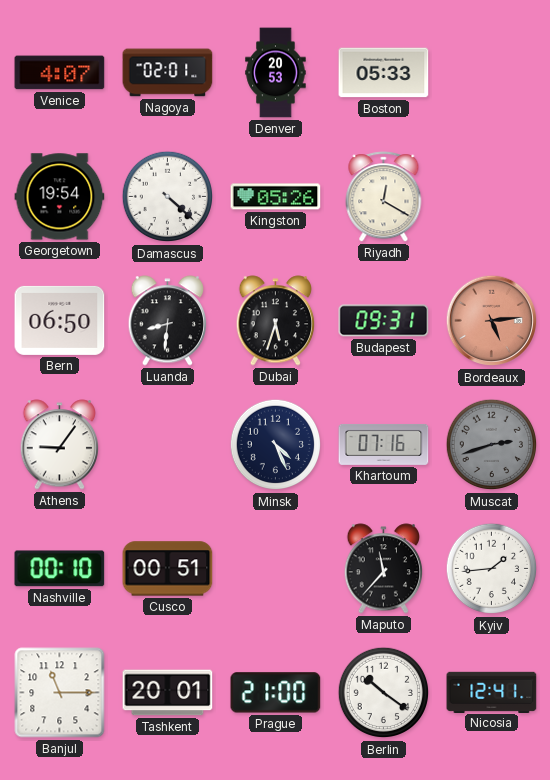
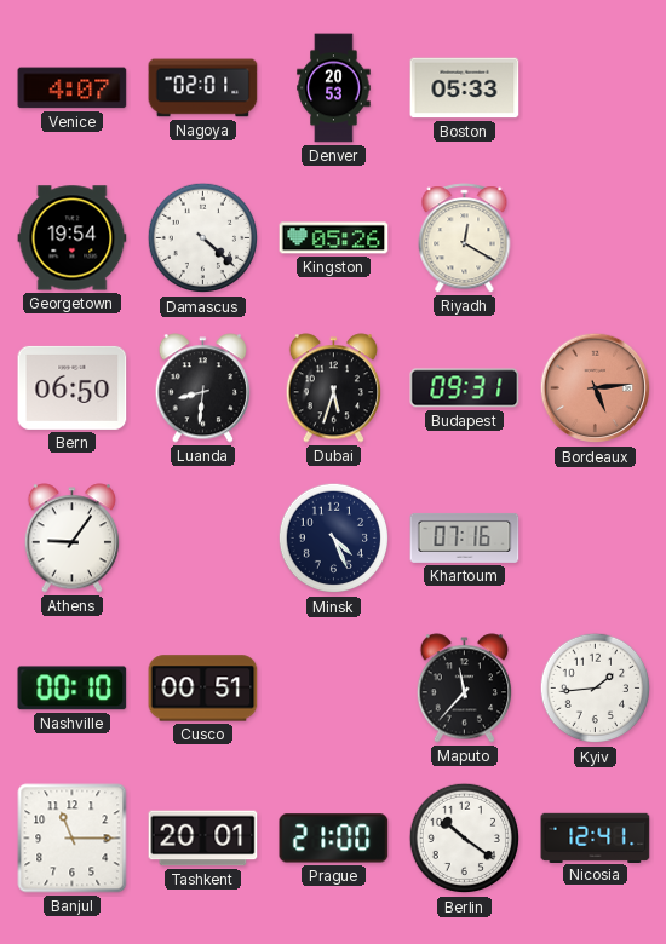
Muscat: 2:42 -> none
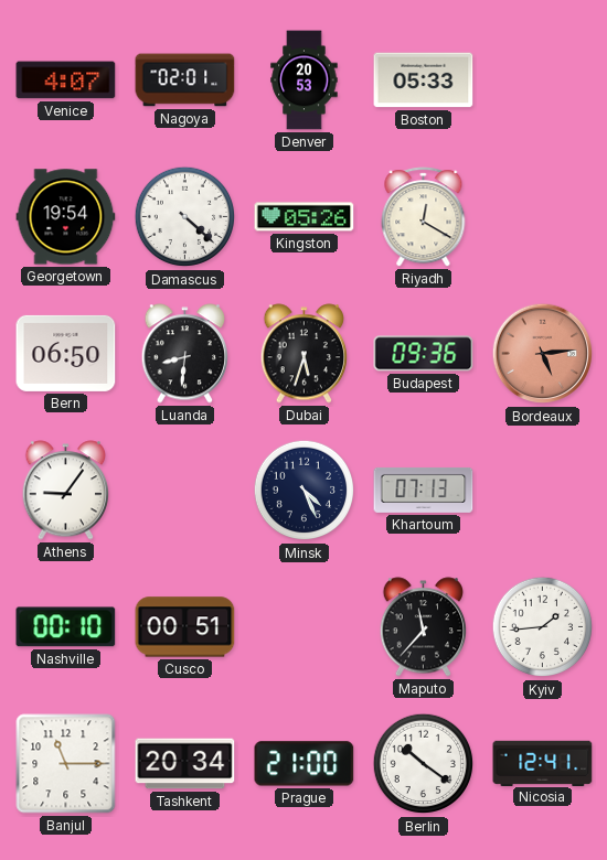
Budapest: 09:31 -> 09:36
Khartoum: 07:16 -> 07:13
Tashkent: 20:01 -> 20:34
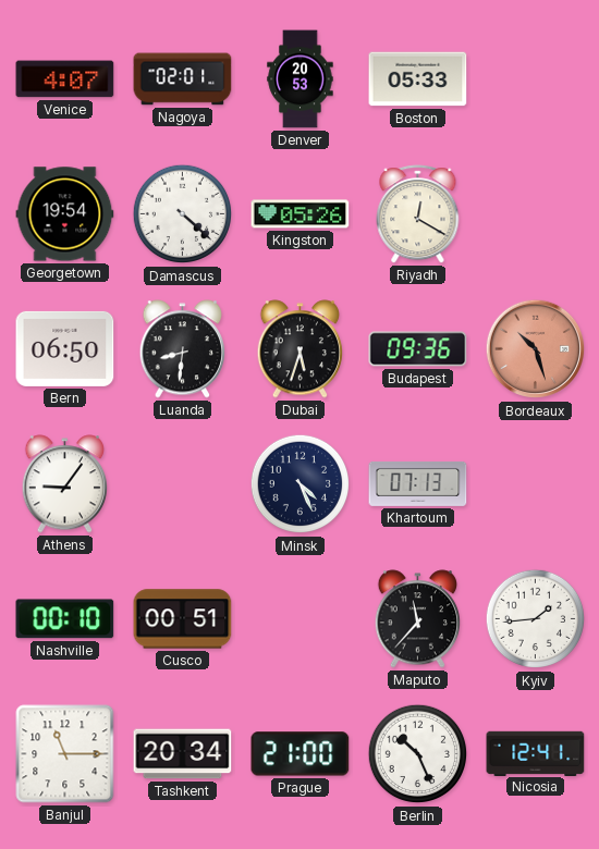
Bordeaux: 5:14 -> 10:27
Berlin: 10:21 -> 10:26
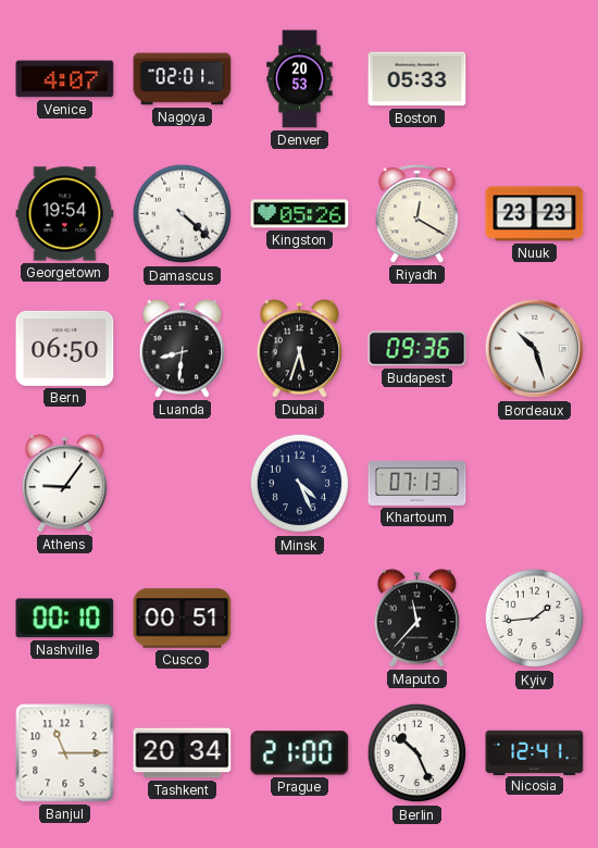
Nuuk: none -> 23:23
Bordeaux dial: salmon -> white
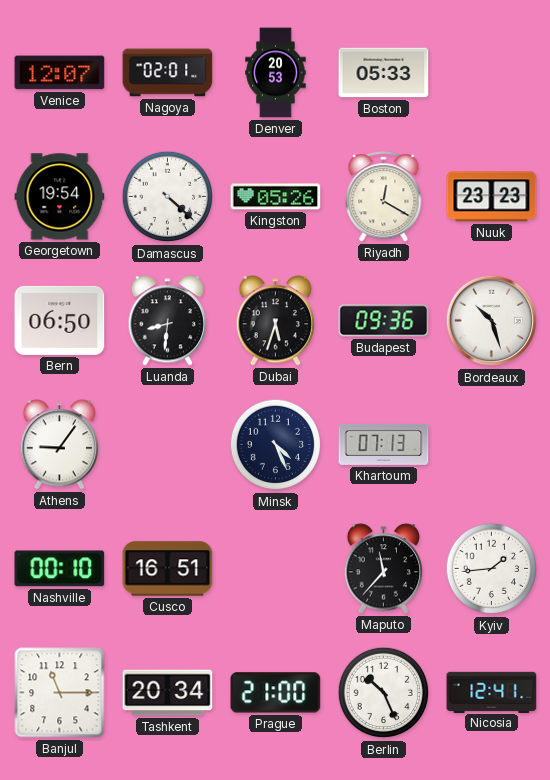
Venice: 4:07 -> 12:07
Cusco: 00:51 -> 16:51
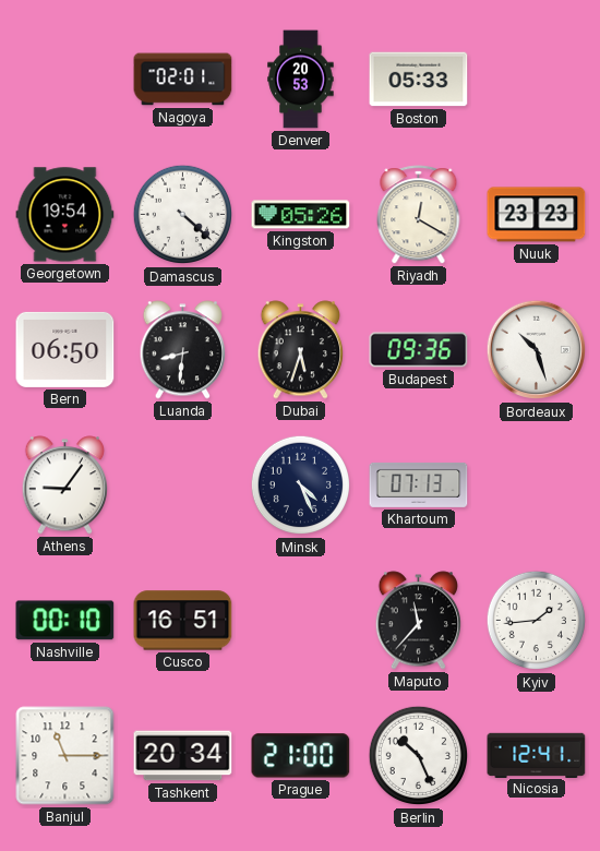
Venice: 12:07 -> none
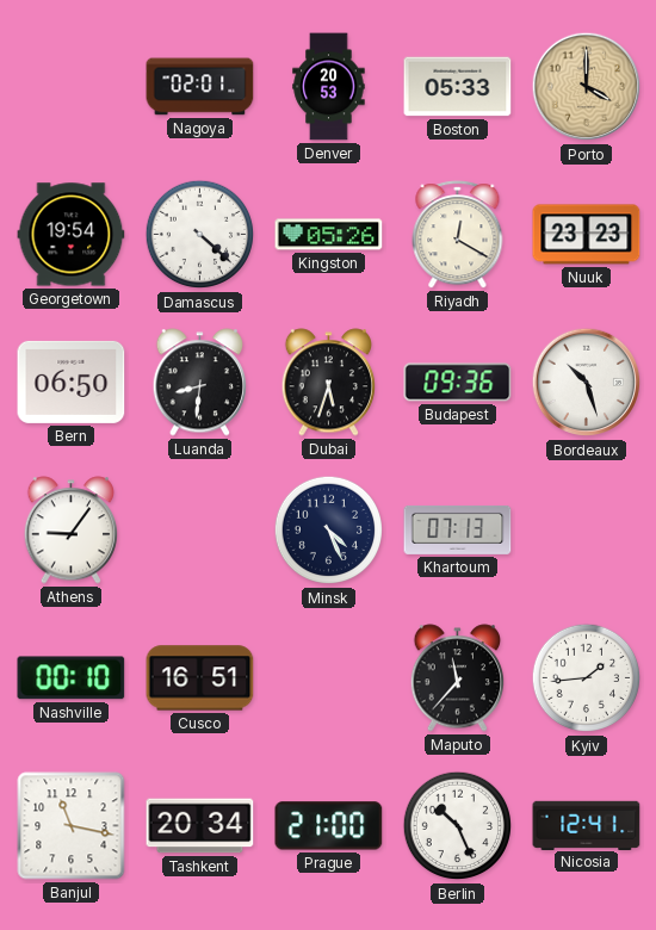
Porto: none -> 4:00
Banjul: 11:15 -> 11:17
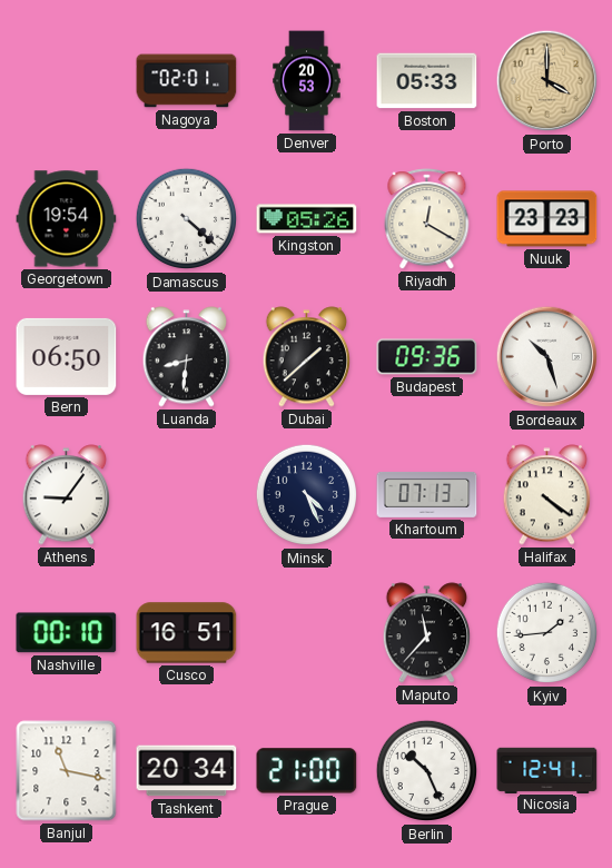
Dubai: 5:33 -> 1:38
Halifax: none -> 4:21
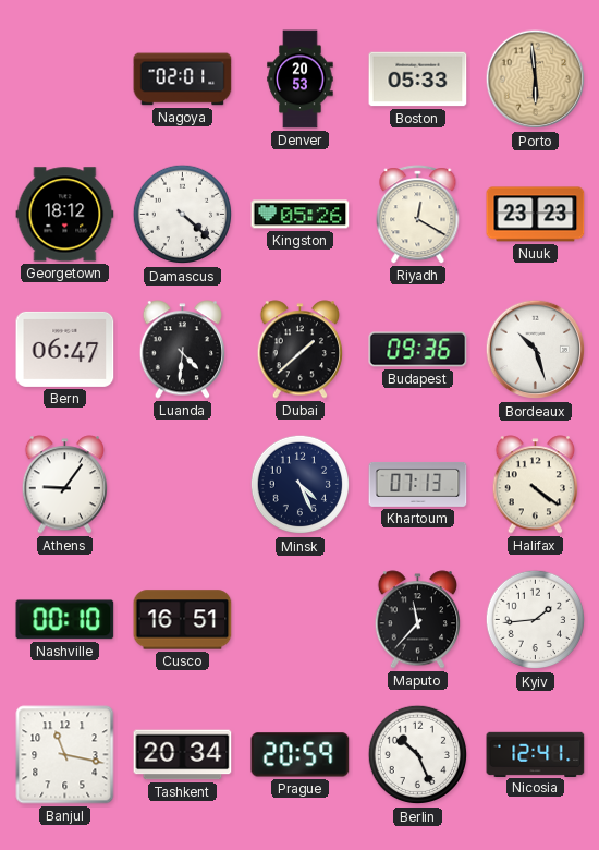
Porto: 4:00 -> 5:59
Georgetown: 19:54 -> 18:12
Bern: 06:50 -> 06:47
Luanda: 8:31 -> 4:31
Prague: 21:00 -> 20:59
